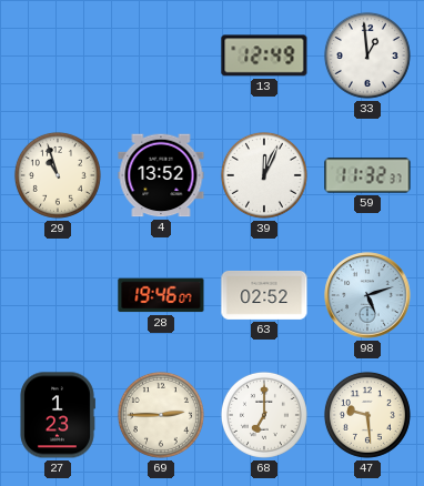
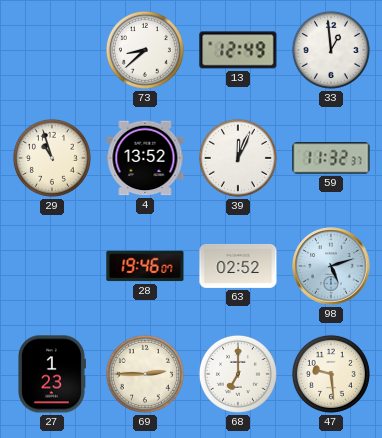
73: none -> 8:38
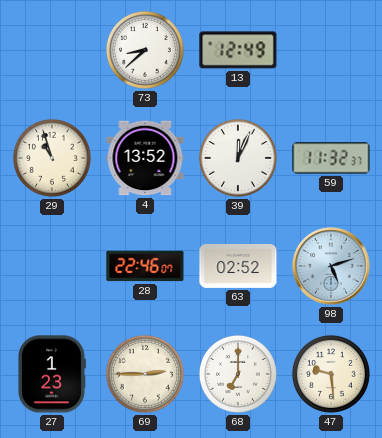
33: 12:59 -> none
28: 19:46 -> 22:46
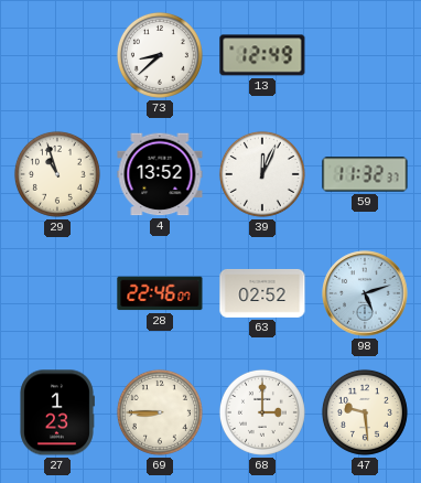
69: 2:45 -> 8:45
68: 7:00 -> 3:00
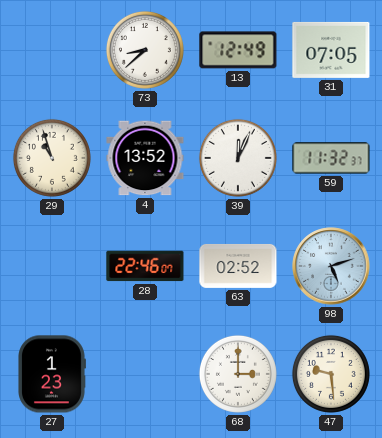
31: none -> 07:05
69: 8:45 -> none
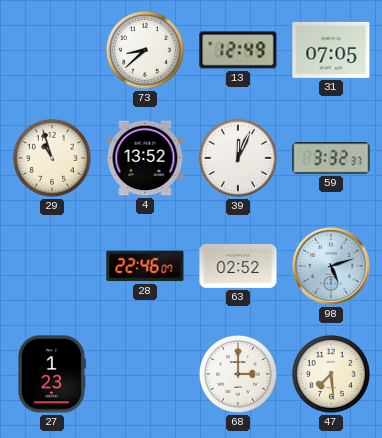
59: 11:32 -> 3:32
47: 9:29 -> 7:29
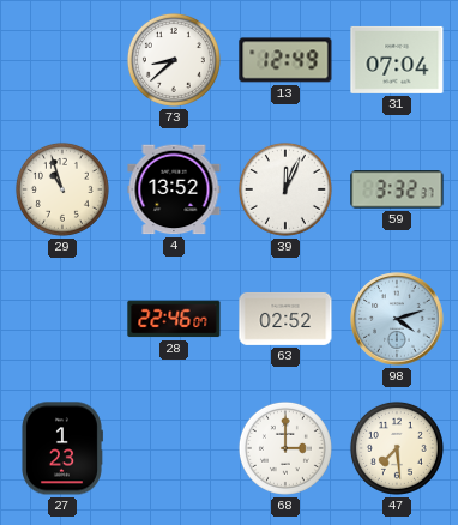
31: 07:05 -> 07:04
98: 5:12 -> 4:12
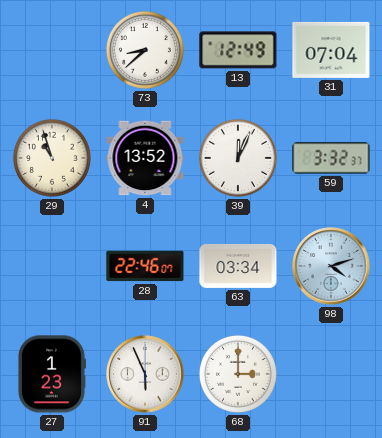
63: 02:52 -> 03:34
91: none -> 5:56
47: 7:29 -> none
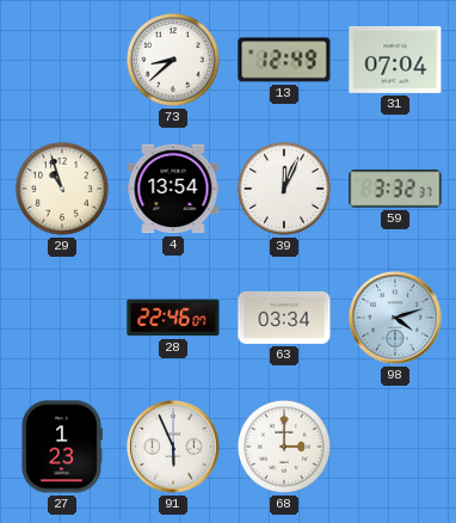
4: 13:52 -> 13:54
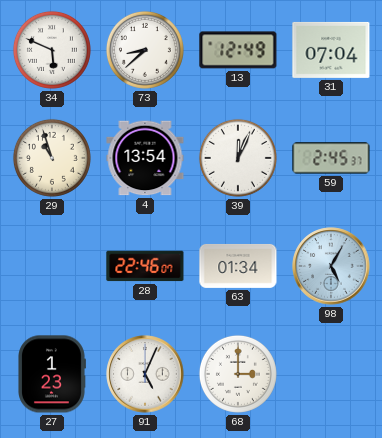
34: none -> 5:49
59: 3:32 -> 2:45
63: 03:34 -> 01:34
98: 4:12 -> 5:05
91: 5:56 -> 5:04
